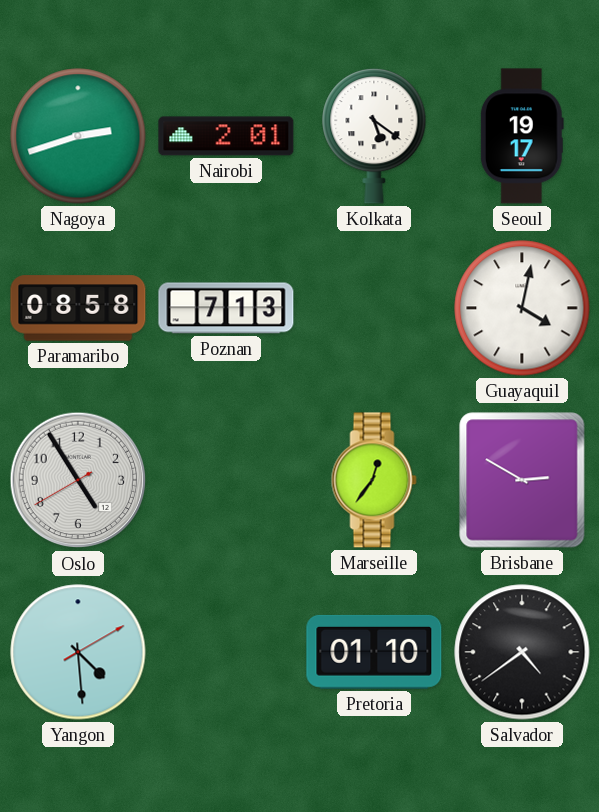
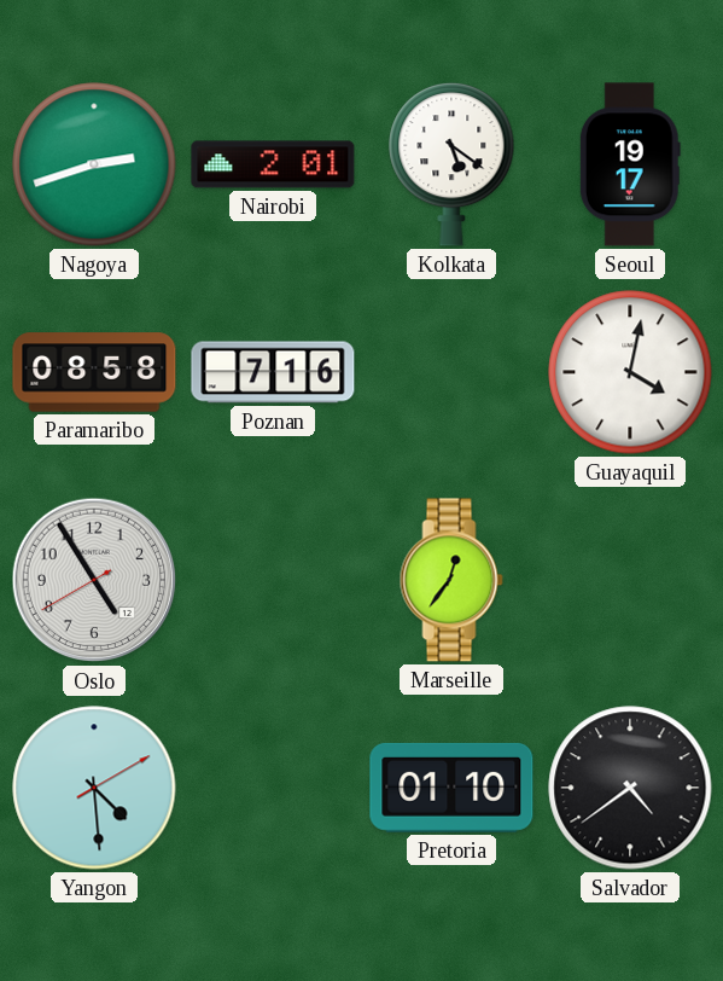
Poznan: 7:13 -> 7:16
Brisbane: 2:50 -> none
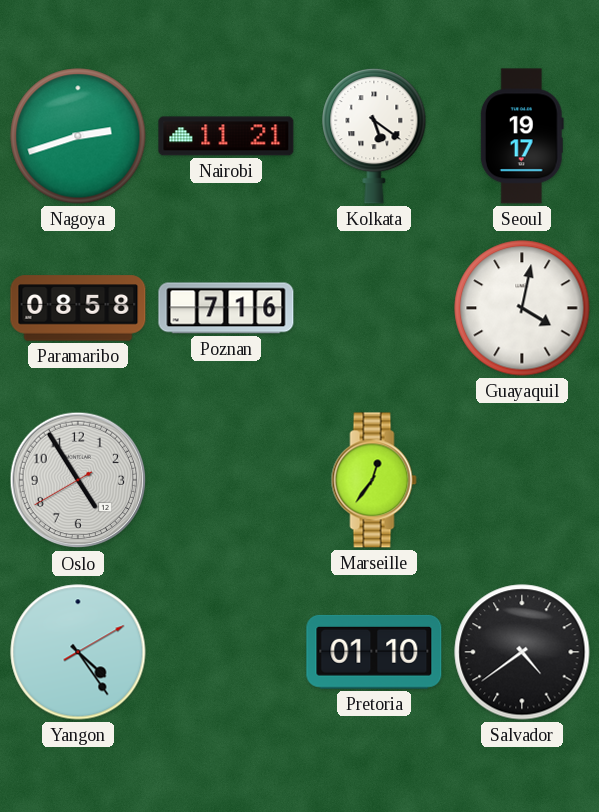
Nairobi: 2:01 -> 11:21
Yangon: 4:29 -> 4:24
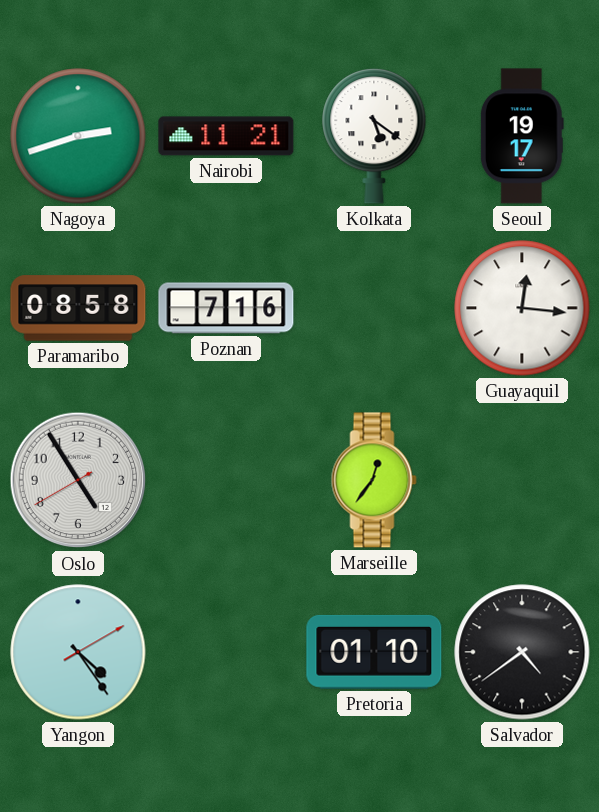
Guayaquil: 4:02 -> 12:16
